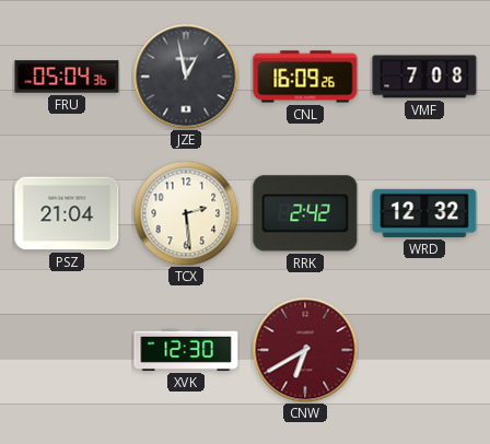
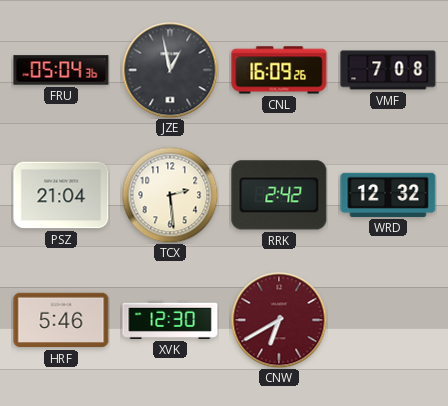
HRF: none -> 5:46
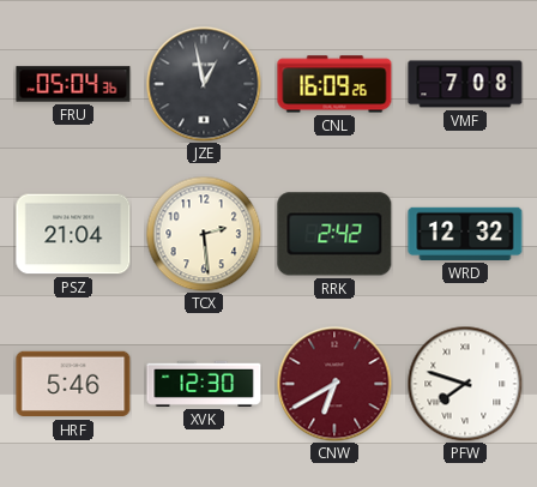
PFW: none -> 7:48
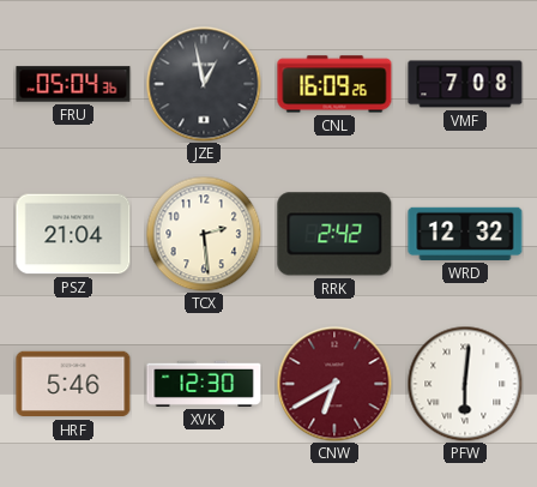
PFW: 7:48 -> 6:01
